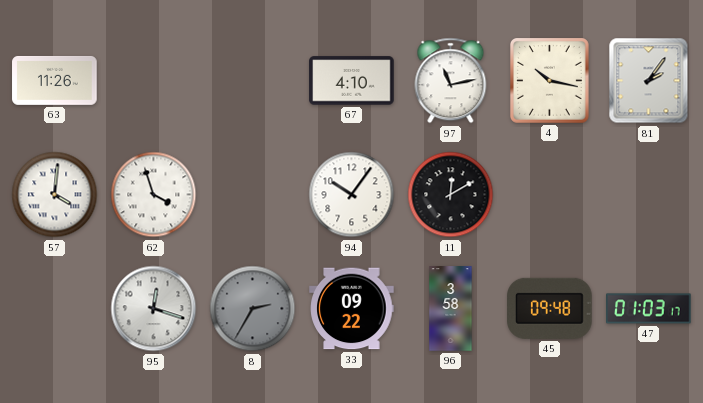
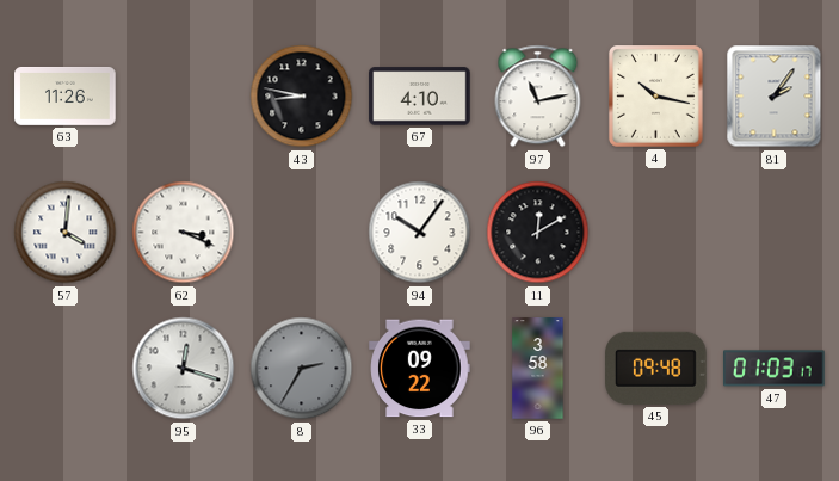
43: none -> 8:47
62: 3:57 -> 3:19
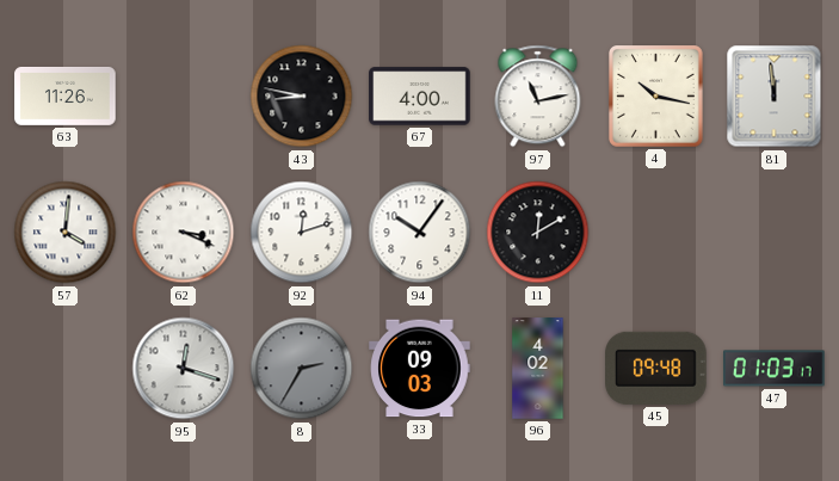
67: 4:10 -> 4:00
81: 2:06 -> 11:59
92: none -> 12:12
33: 09:22 -> 09:03
96: 3:58 -> 4:02
